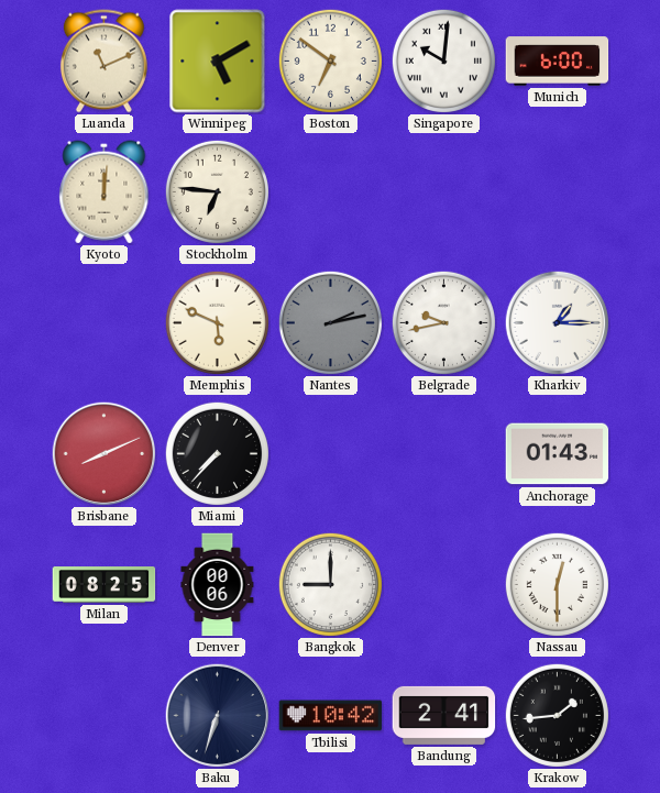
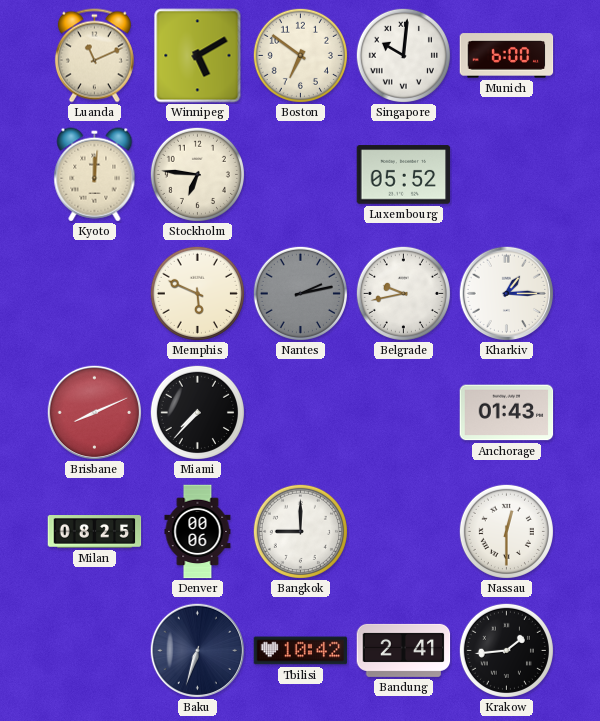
Luxembourg: none -> 05:52
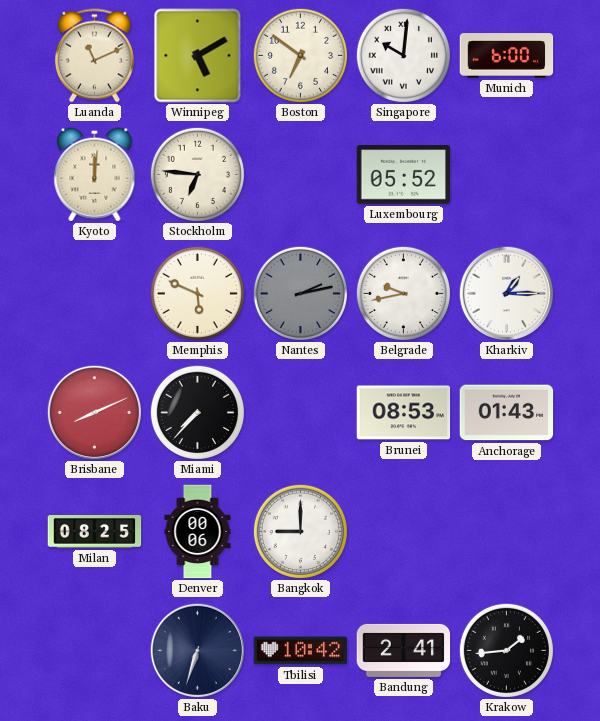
Brunei: none -> 08:53
Nassau: 12:30 -> none
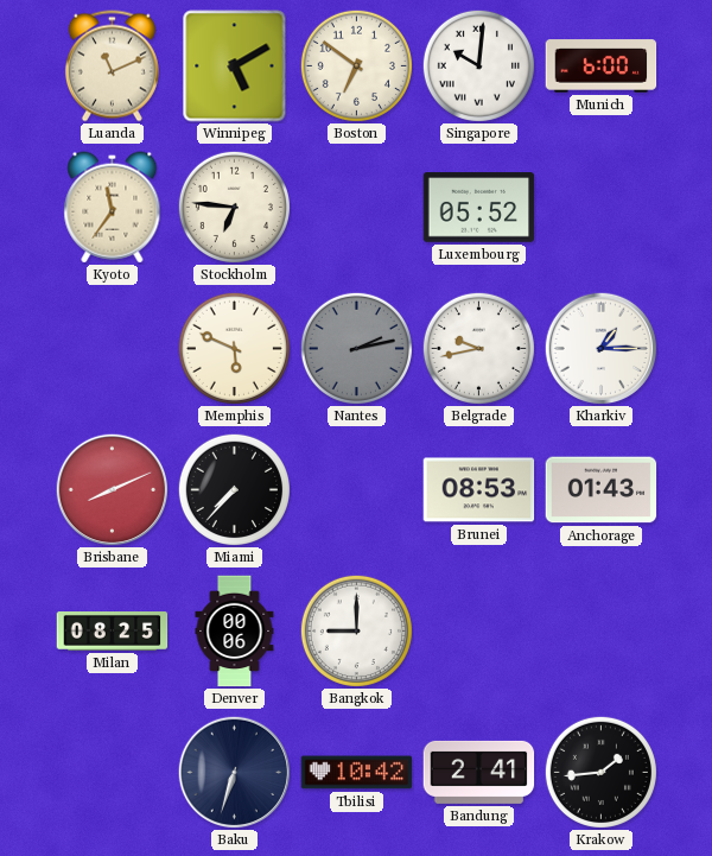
Kyoto: 12:01 -> 11:36
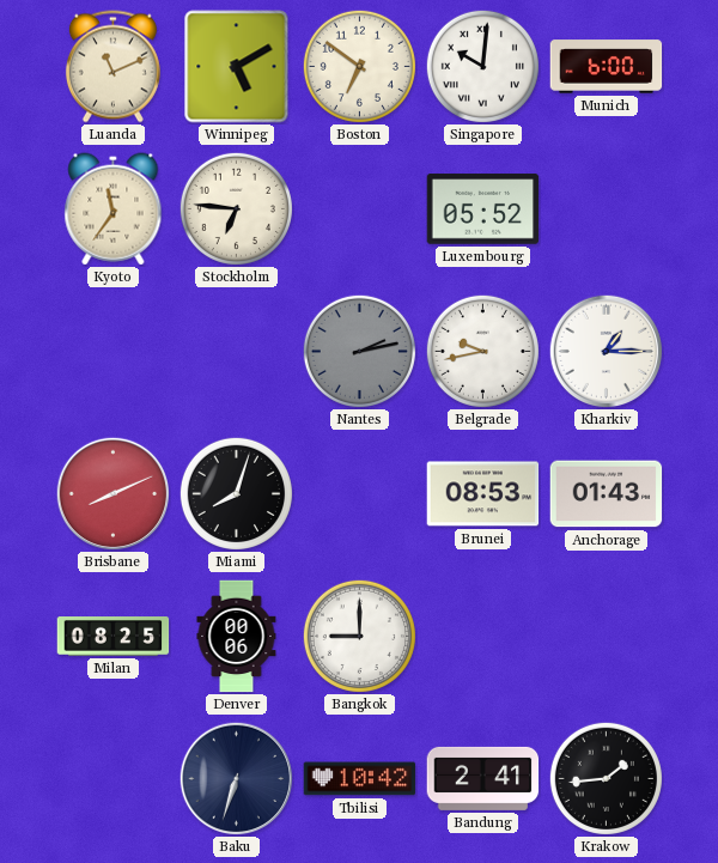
Memphis: 5:49 -> none
Miami: 7:37 -> 8:03
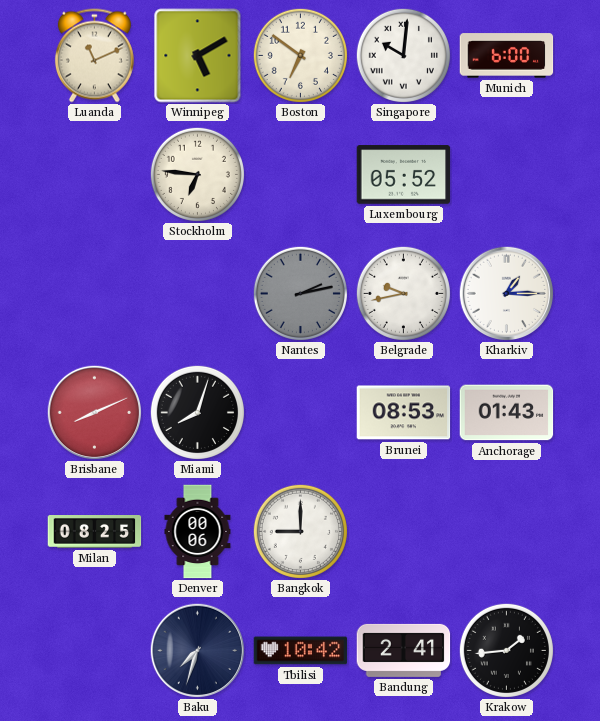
Kyoto: 11:36 -> none
Baku: 6:33 -> 7:33
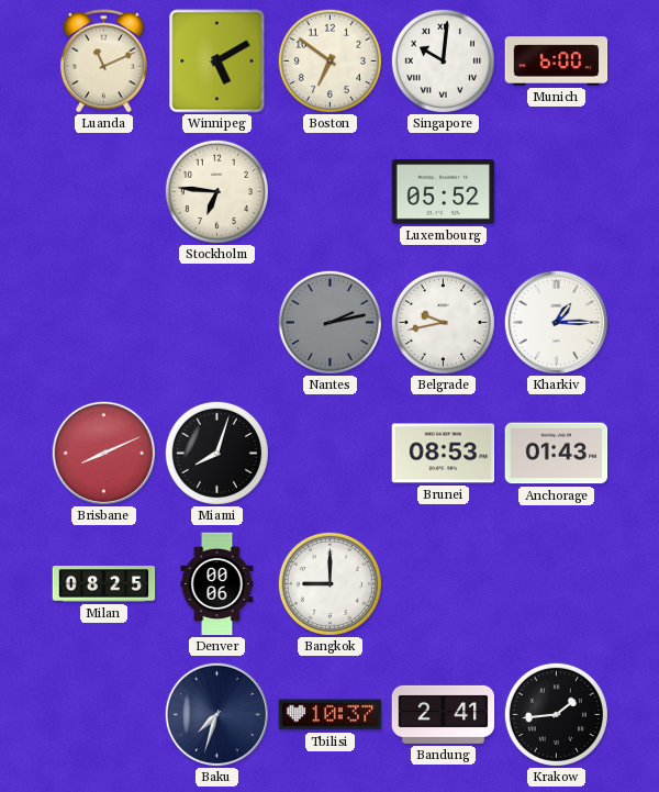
Tbilisi: 10:42 -> 10:37
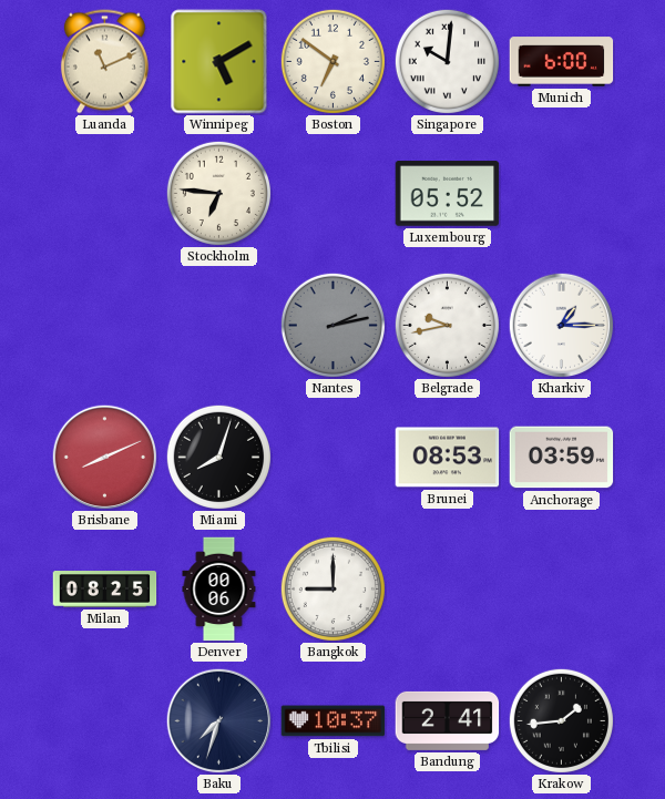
Anchorage: 01:43 -> 03:59
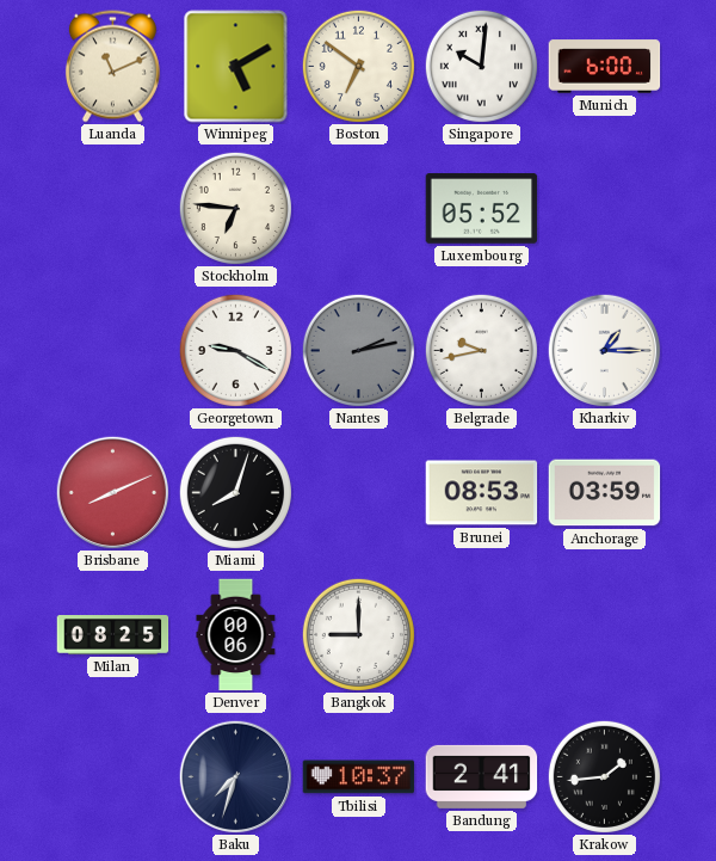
Georgetown: none -> 9:20
